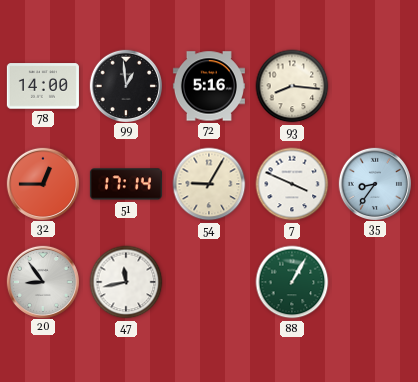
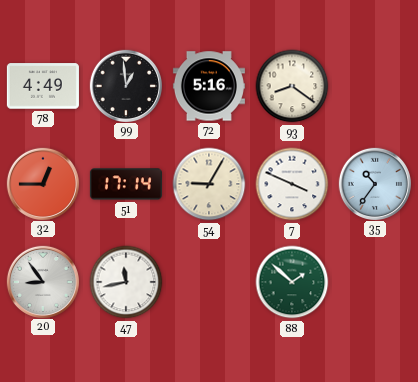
78: 14:00 -> 4:49
93: 8:16 -> 8:21
35: 8:36 -> 10:36
88: 1:05 -> 1:52
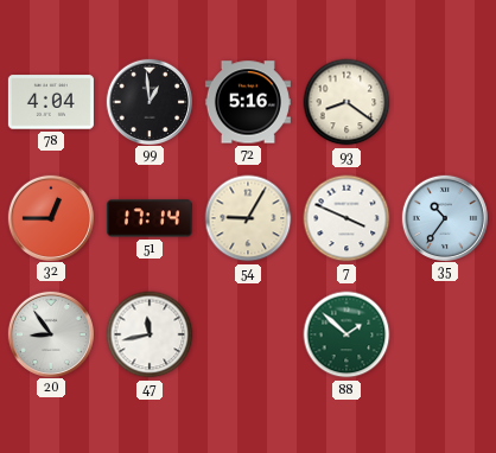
78: 4:49 -> 4:04
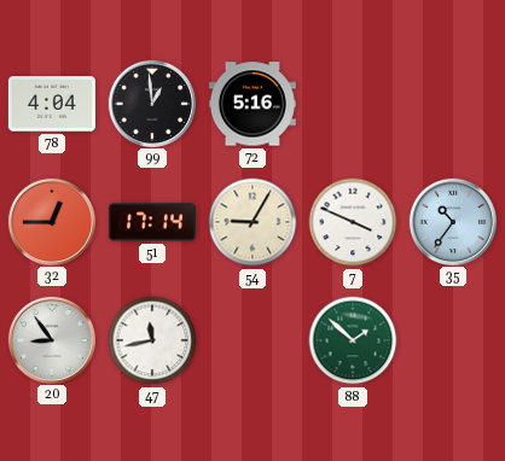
93: 8:21 -> none
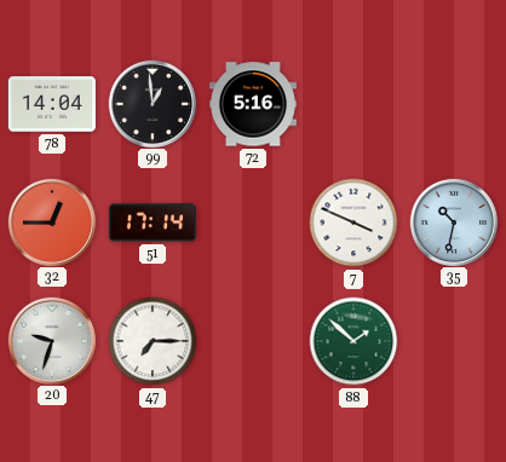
78: 4:04 -> 14:04
54: 9:05 -> none
35: 10:36 -> 10:32
20: 8:54 -> 9:33
47: 11:43 -> 7:15
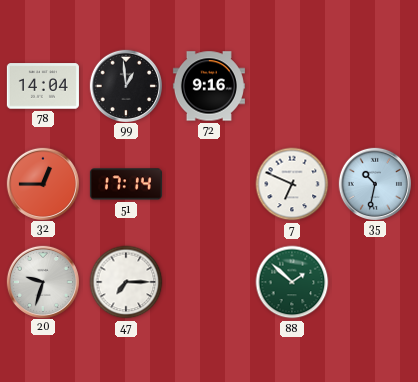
72: 5:16 -> 9:16
7: 3:49 -> 6:49
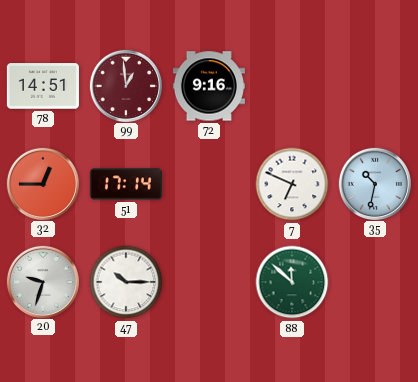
78: 14:04 -> 14:51
99 dial: black -> burgundy
47: 7:15 -> 10:15
88: 1:52 -> 11:52
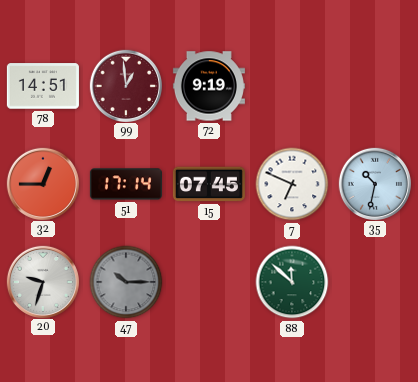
72: 9:16 -> 9:19
15: none -> 07:45
47 dial: white -> grey
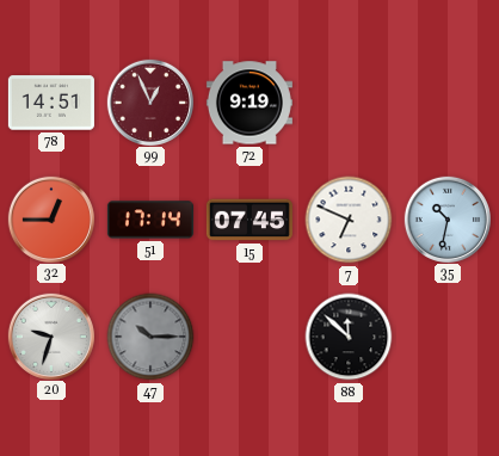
99: 12:59 -> 12:56
88 dial: green -> black
